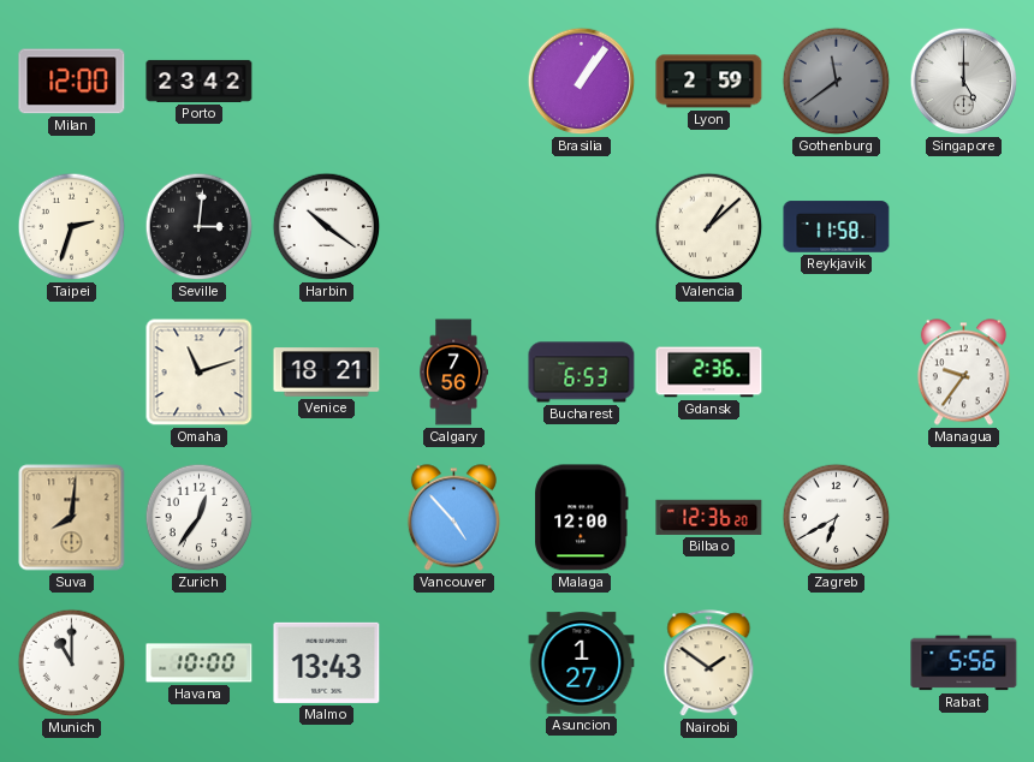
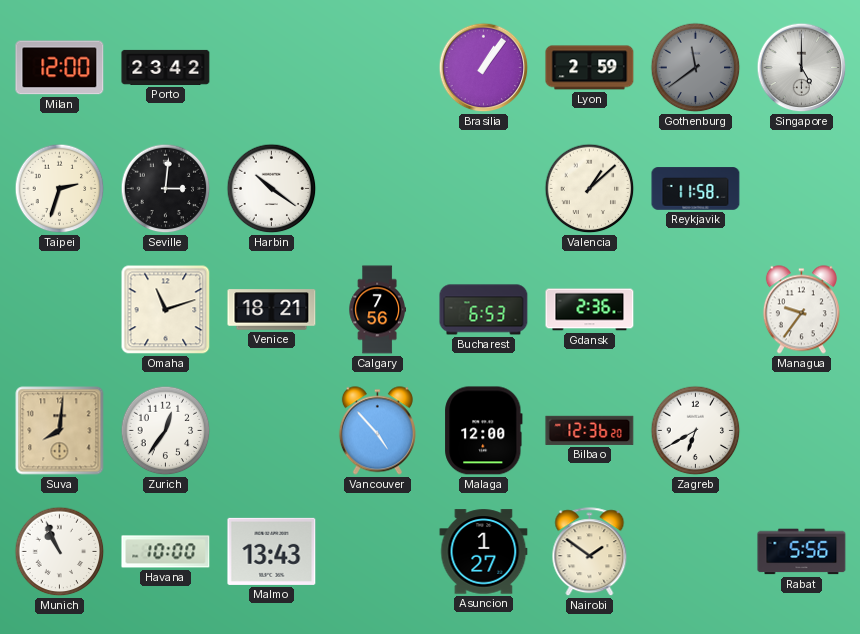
Munich: 11:00 -> 10:56
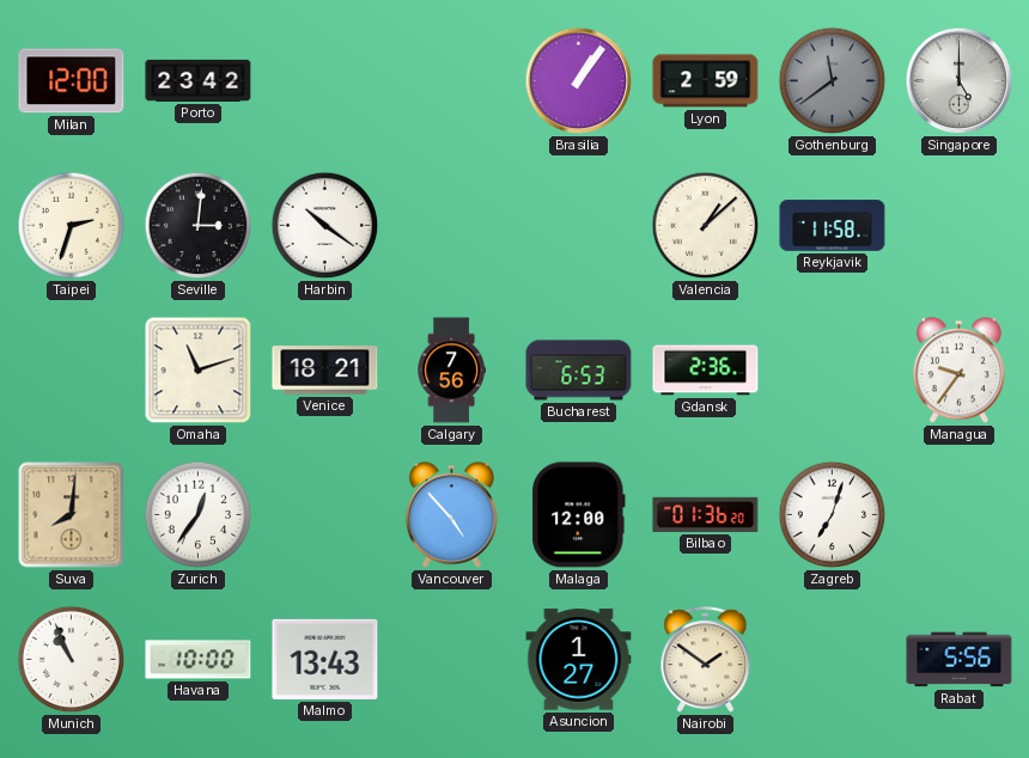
Bilbao: 12:36 -> 01:36
Zagreb: 6:40 -> 7:03
